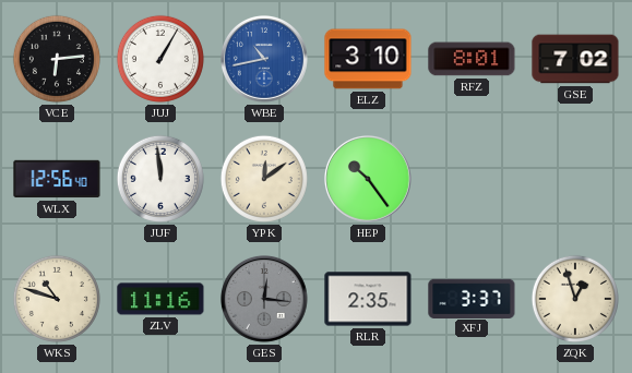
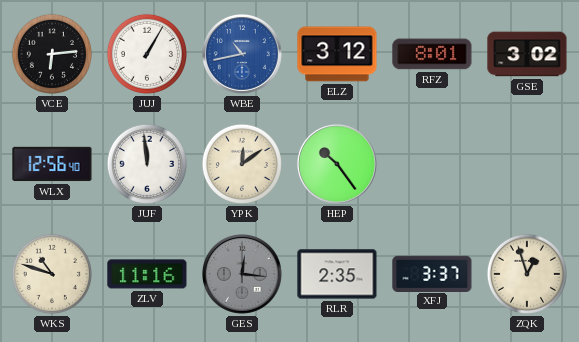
ELZ: 3:10 -> 3:12
GSE: 7:02 -> 3:02
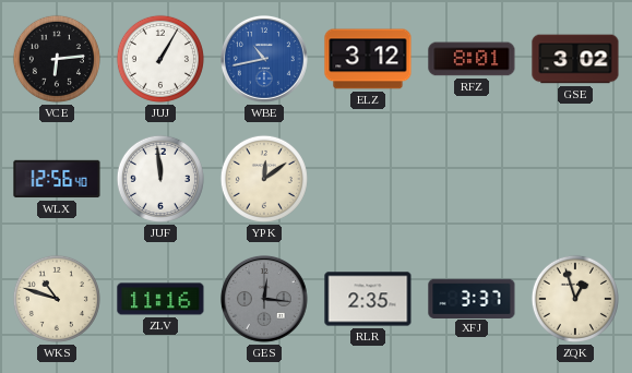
HEP: 10:24 -> none
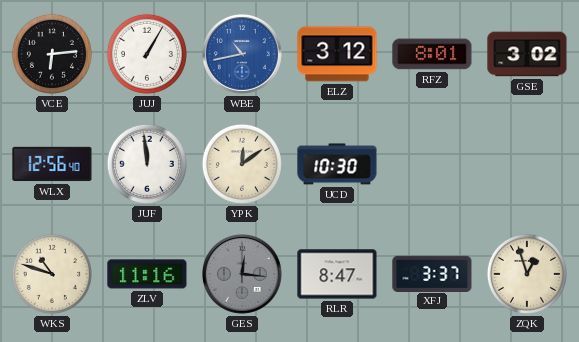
UCD: none -> 10:30
RLR: 2:35 -> 8:47
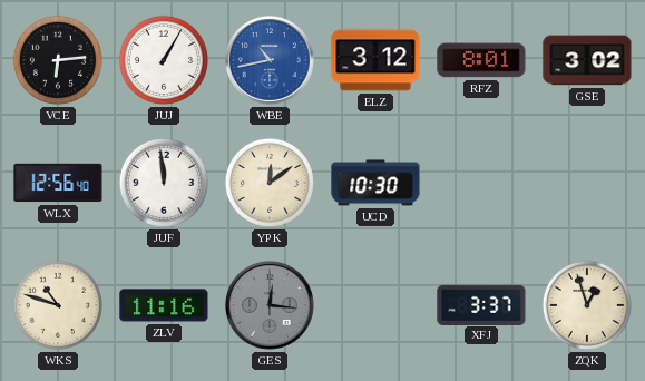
RLR: 8:47 -> none
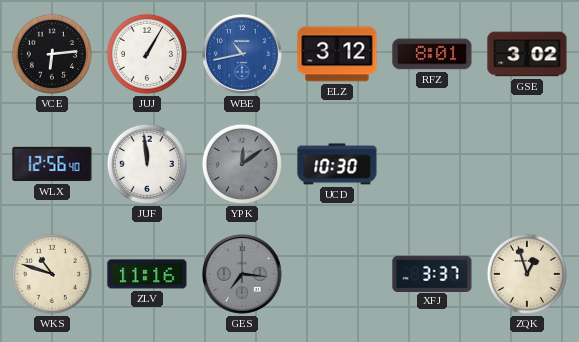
YPK dial: cream -> grey
GES: 12:16 -> 7:16
